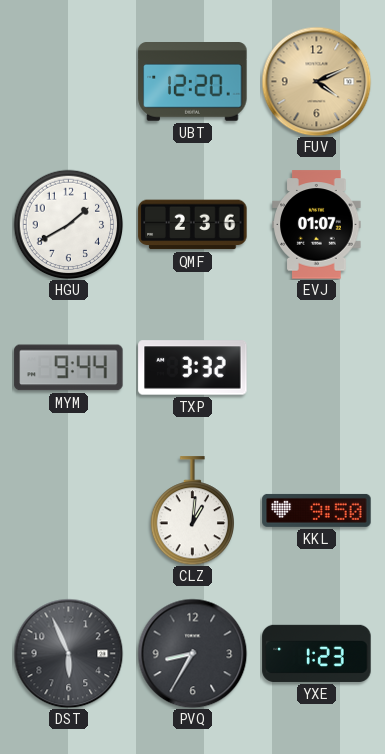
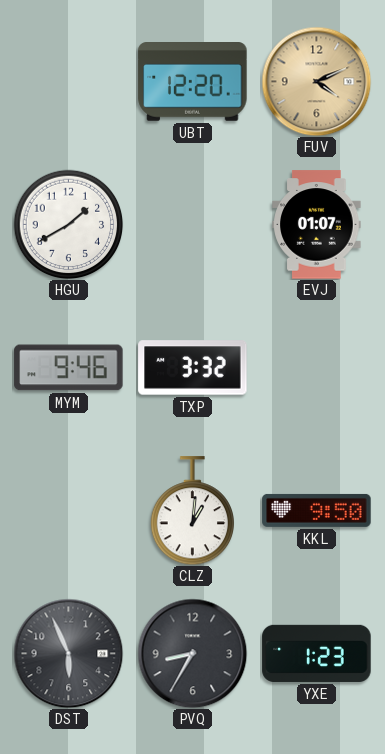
QMF: 2:36 -> none
MYM: 9:44 -> 9:46
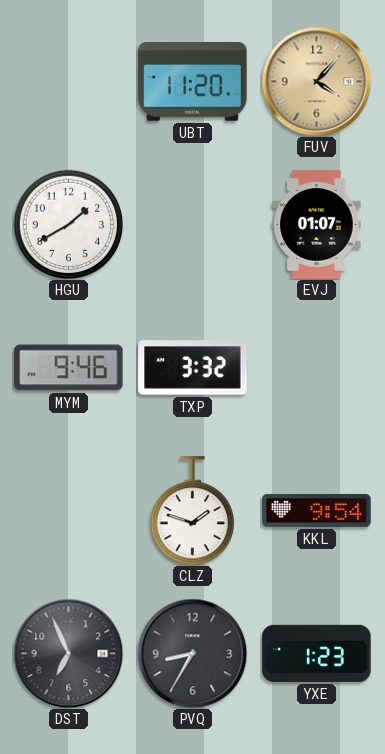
UBT: 12:20 -> 11:20
FUV: 4:11 -> 4:07
CLZ: 1:01 -> 1:48
KKL: 9:50 -> 9:54
DST: 5:56 -> 6:56
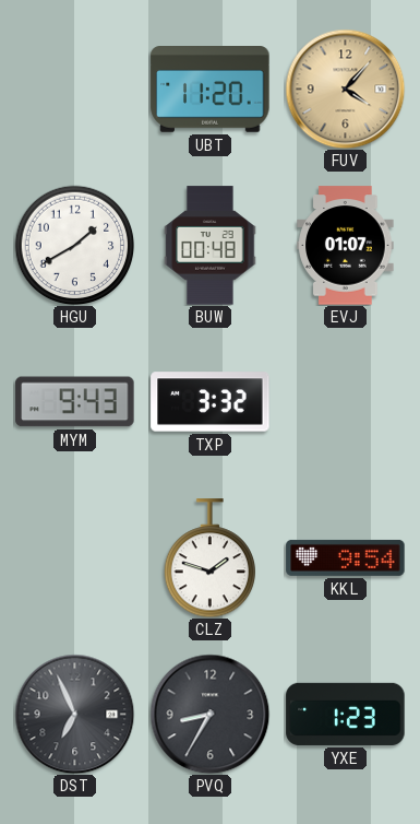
BUW: none -> 00:48
MYM: 9:46 -> 9:43
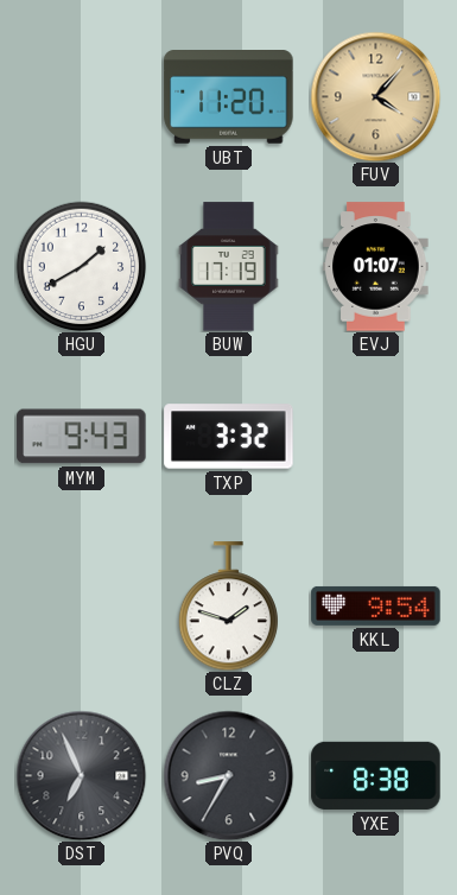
BUW: 00:48 -> 17:19
YXE: 1:23 -> 8:38
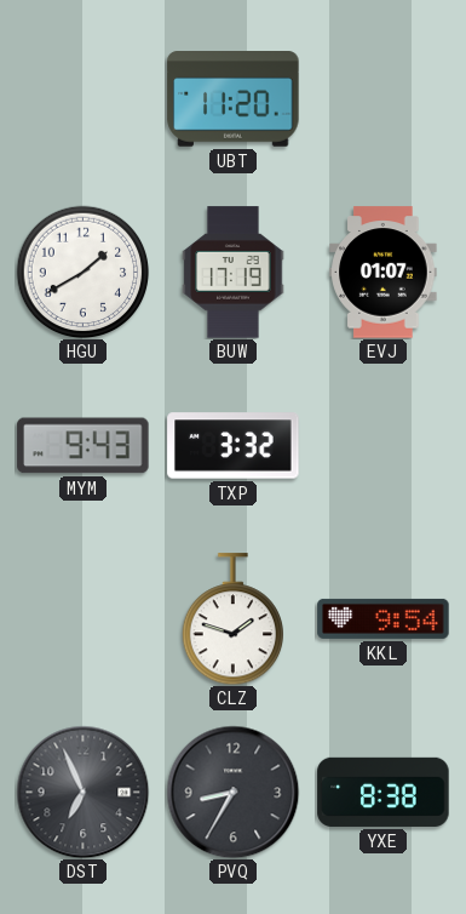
FUV: 4:07 -> none
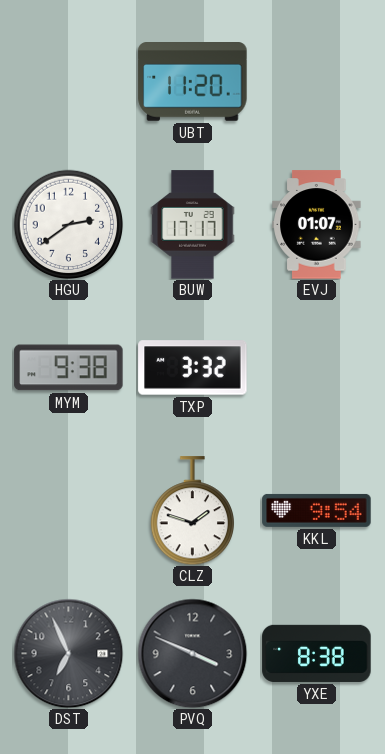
HGU: 1:40 -> 2:39
BUW: 17:19 -> 17:17
MYM: 9:43 -> 9:38
PVQ: 8:35 -> 3:49
